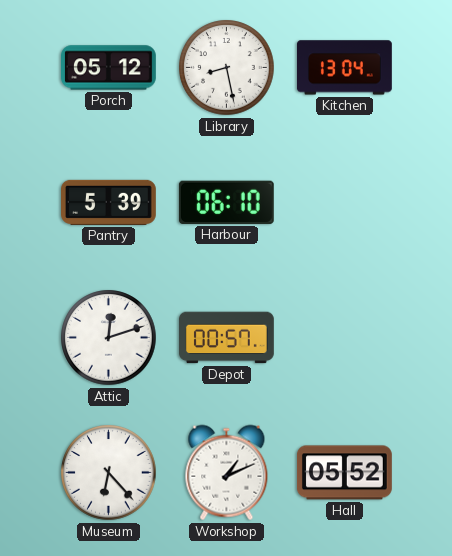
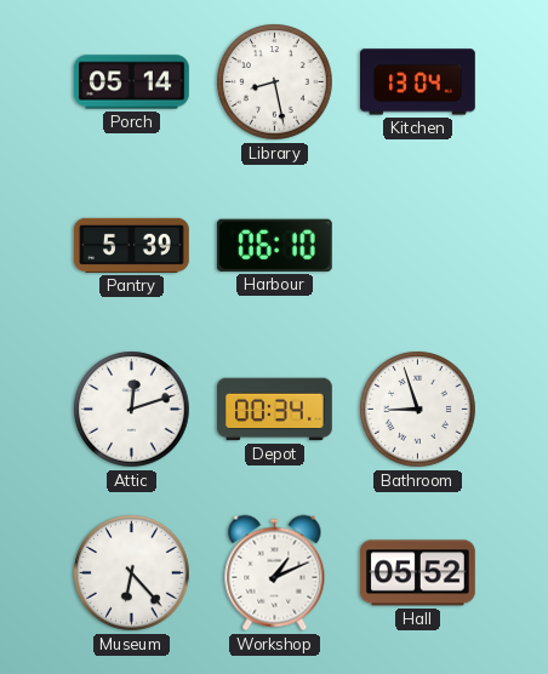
Porch: 05:12 -> 05:14
Depot: 00:57 -> 00:34
Bathroom: none -> 8:57
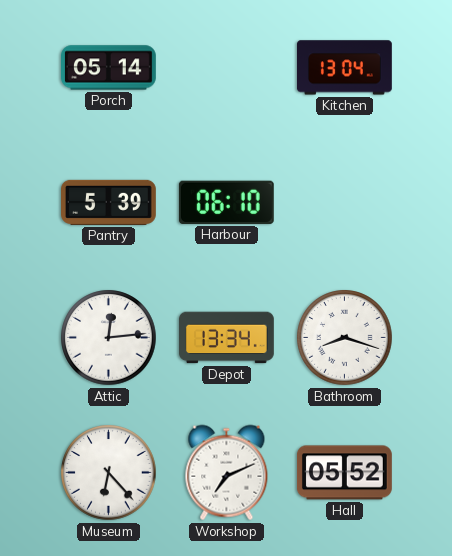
Library: 8:28 -> none
Attic: 12:12 -> 12:14
Depot: 00:34 -> 13:34
Bathroom: 8:57 -> 8:18
Workshop: 1:11 -> 7:11
